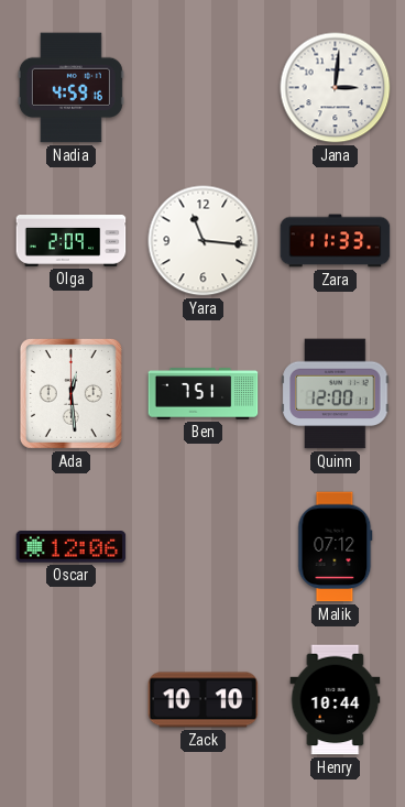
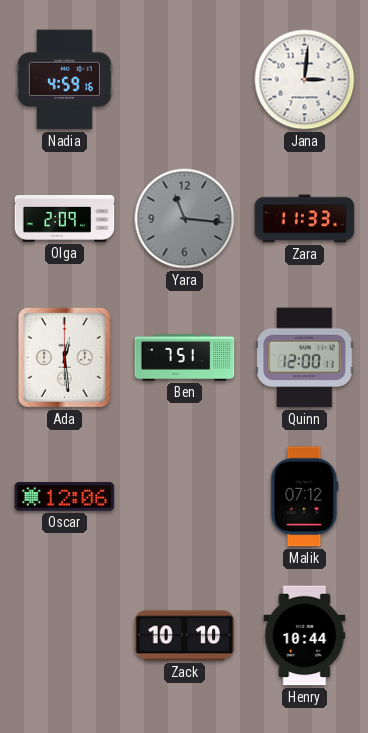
Yara dial: white -> grey
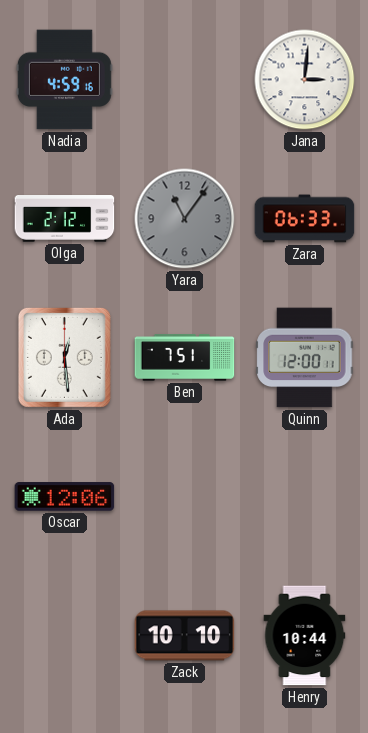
Olga: 2:09 -> 2:12
Yara: 11:16 -> 11:06
Zara: 11:33 -> 06:33
Malik: 07:12 -> none
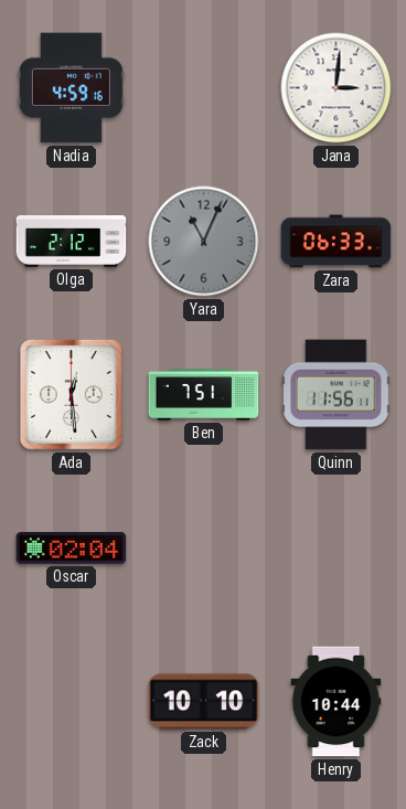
Yara: 11:06 -> 11:04
Quinn: 12:00 -> 11:56
Oscar: 12:06 -> 02:04
